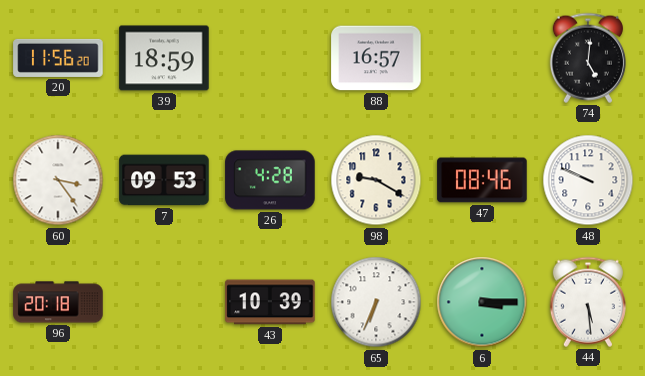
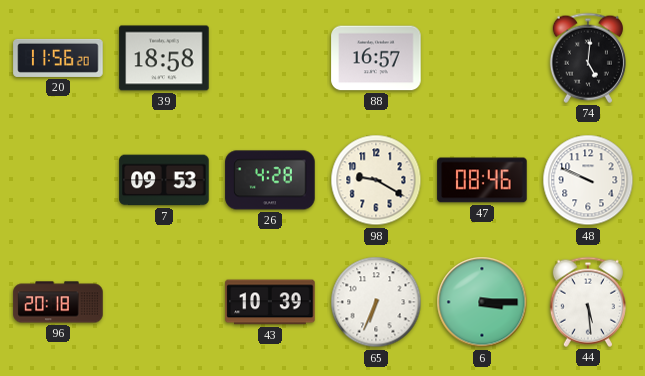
39: 18:59 -> 18:58
60: 3:24 -> none
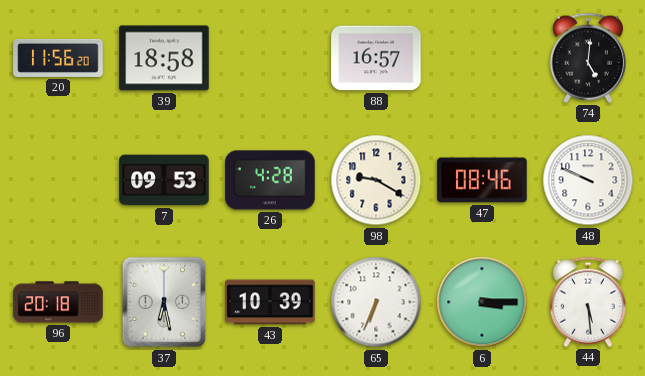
37: none -> 6:28
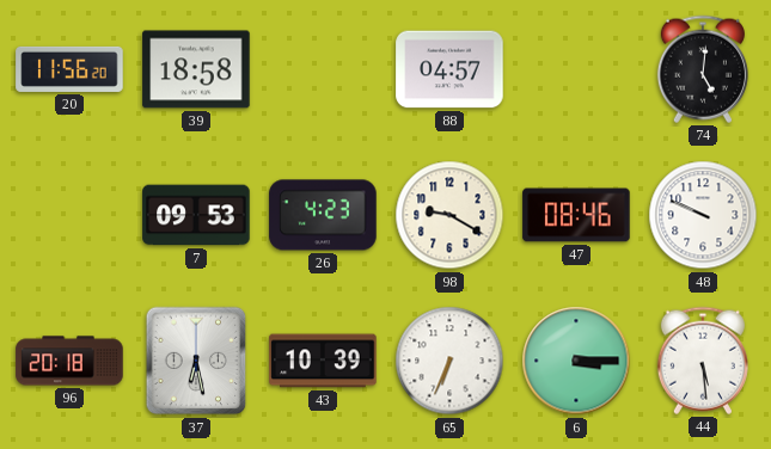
88: 16:57 -> 04:57
26: 4:28 -> 4:23
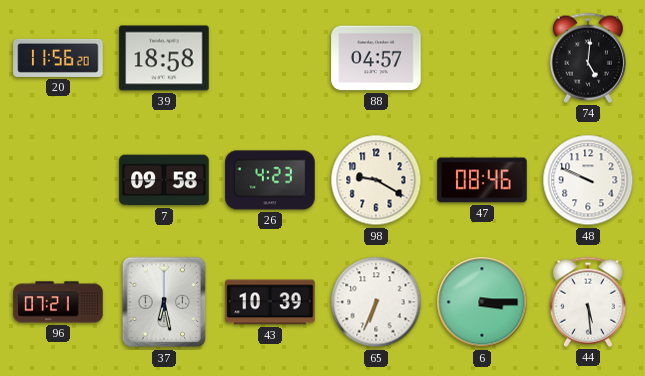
7: 09:53 -> 09:58
96: 20:18 -> 07:21
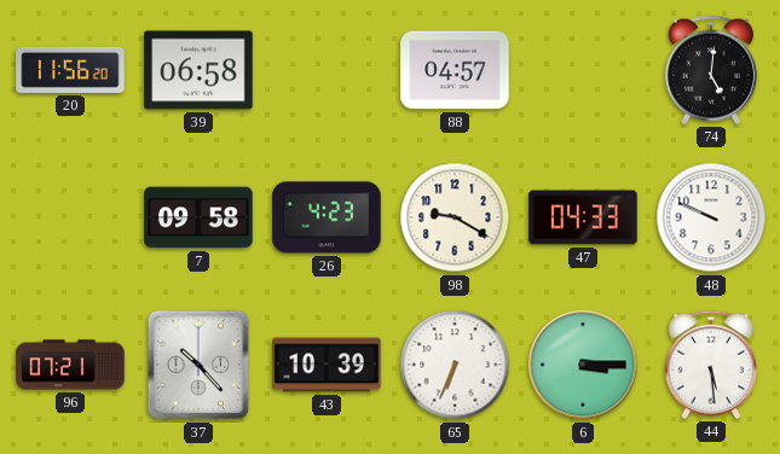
39: 18:58 -> 06:58
47: 08:46 -> 04:33
37: 6:28 -> 10:23
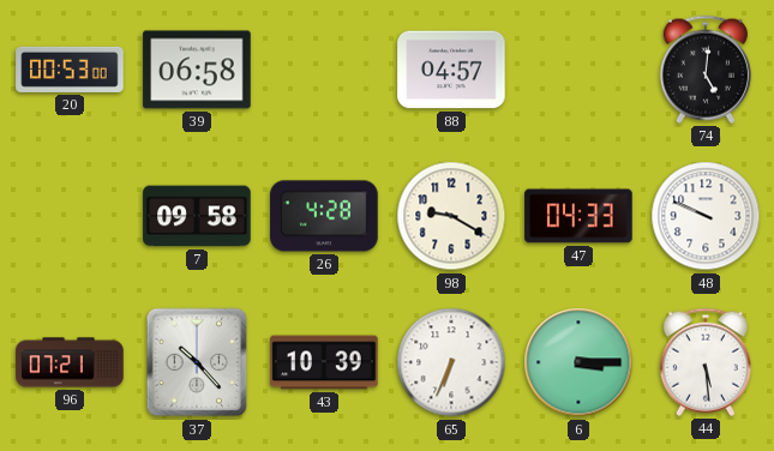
20: 11:56 -> 00:53
26: 4:23 -> 4:28
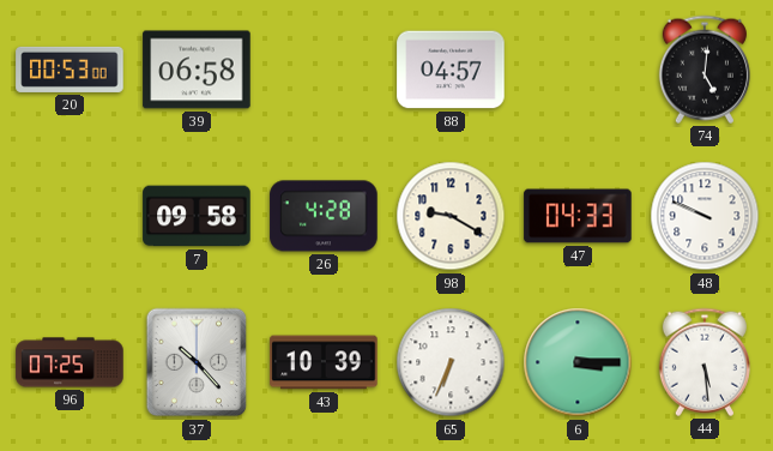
96: 07:21 -> 07:25
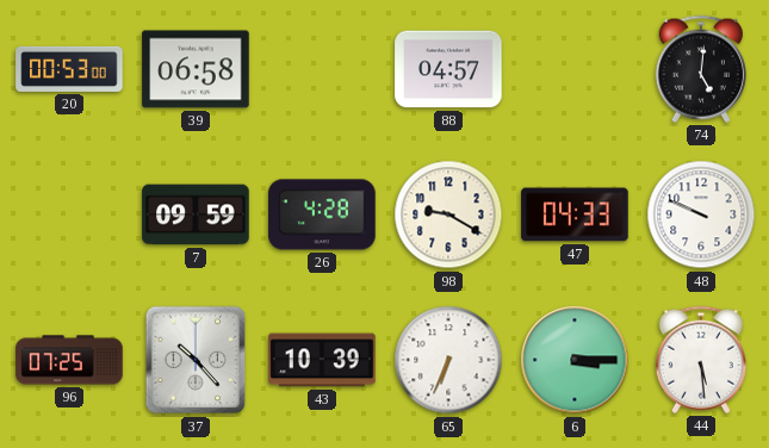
7: 09:58 -> 09:59
